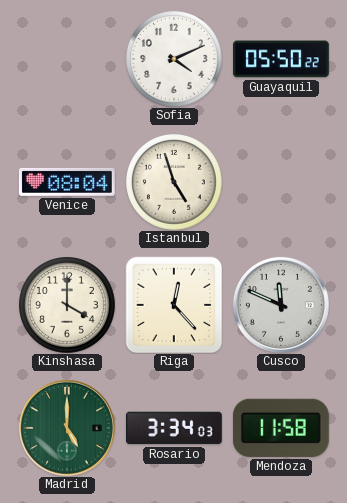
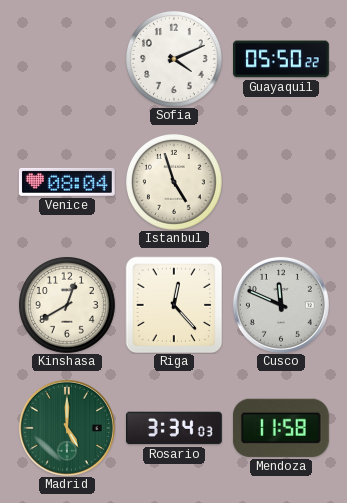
Kinshasa: 4:00 -> 12:40
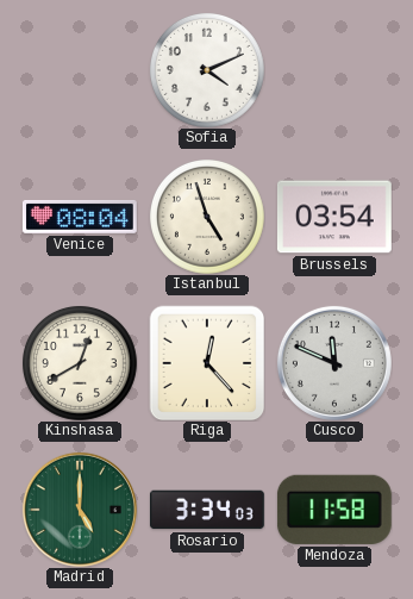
Guayaquil: 05:50 -> none
Brussels: none -> 03:54
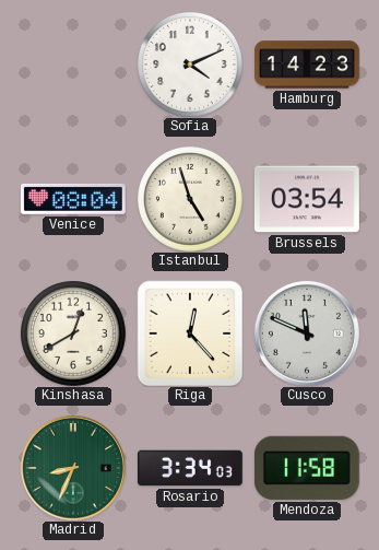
Hamburg: none -> 14:23
Madrid: 5:00 -> 8:34
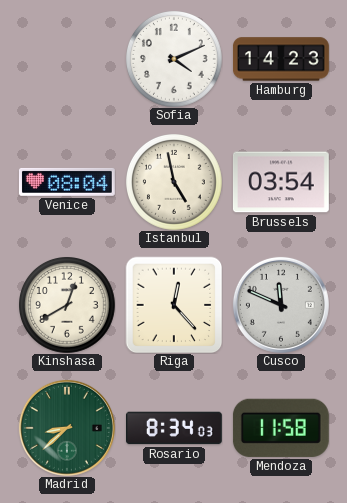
Istanbul: 4:57 -> 4:58
Madrid: 8:34 -> 8:38
Rosario: 3:34 -> 8:34
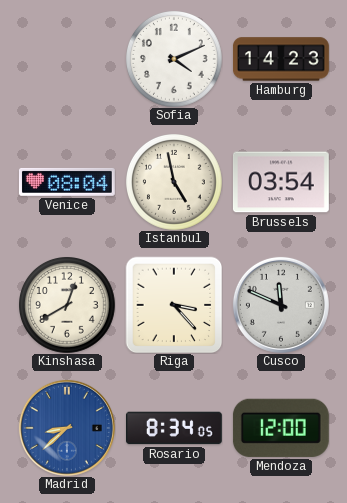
Riga: 12:23 -> 3:23
Madrid dial: green -> blue
Rosario: 8:34:03 -> 8:34:05
Mendoza: 11:58 -> 12:00
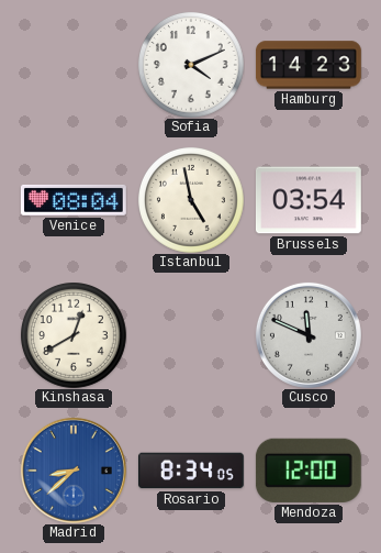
Riga: 3:23 -> none
